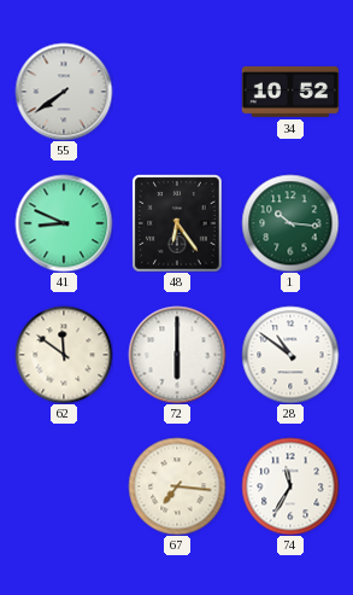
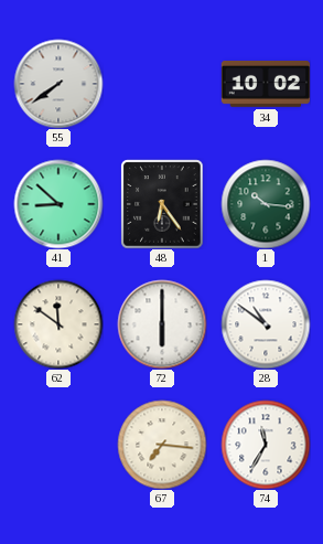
34: 10:52 -> 10:02
41: 8:49 -> 8:52
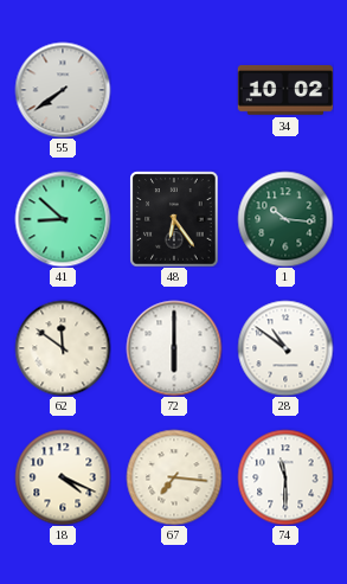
18: none -> 4:19
74: 11:35 -> 11:30
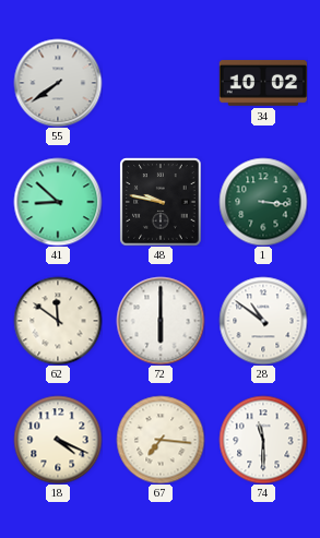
48: 6:24 -> 9:47
1: 10:16 -> 3:16
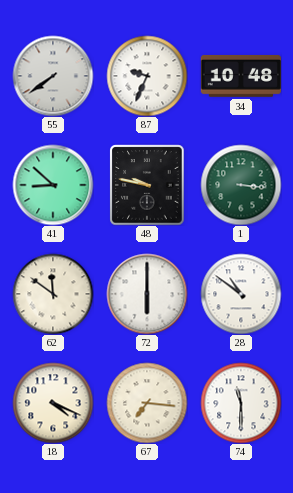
87: none -> 9:34
34: 10:02 -> 10:48
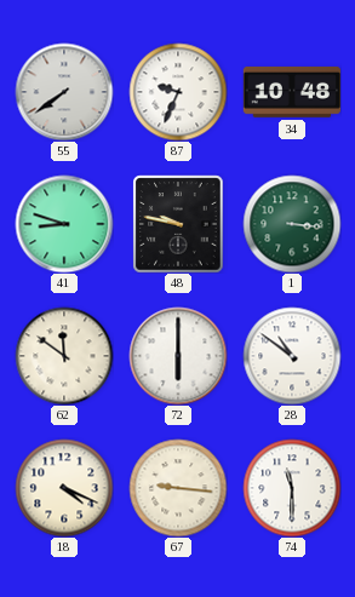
41: 8:52 -> 8:48
67: 7:16 -> 9:16
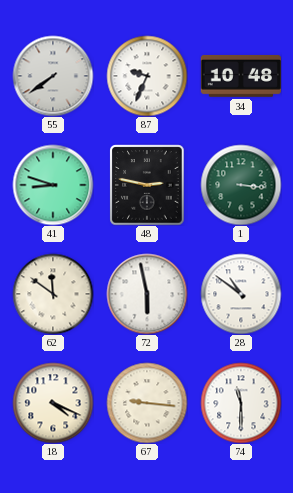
48: 9:47 -> 2:47
72: 6:00 -> 5:58
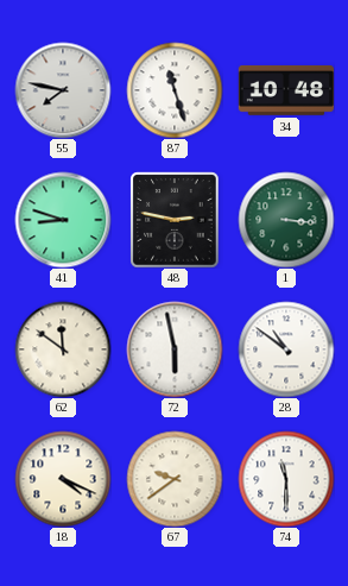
55: 7:39 -> 7:47
87: 9:34 -> 11:27
67: 9:16 -> 9:39
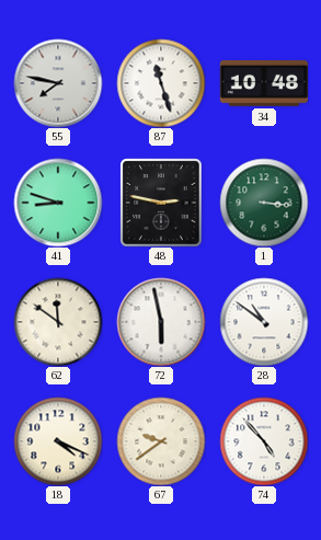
74: 11:30 -> 4:53
